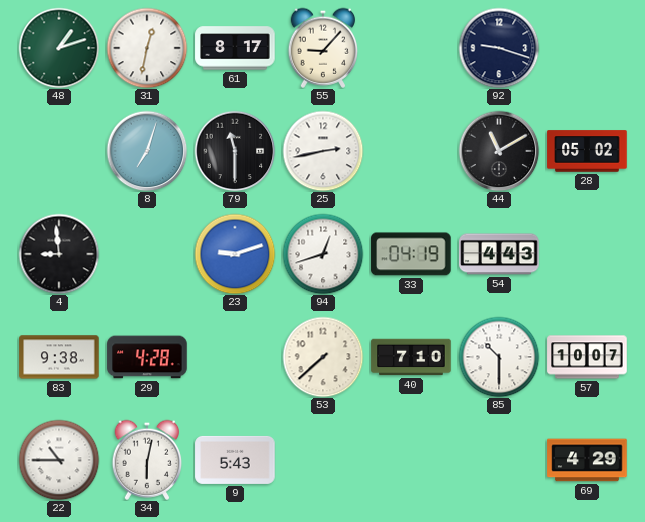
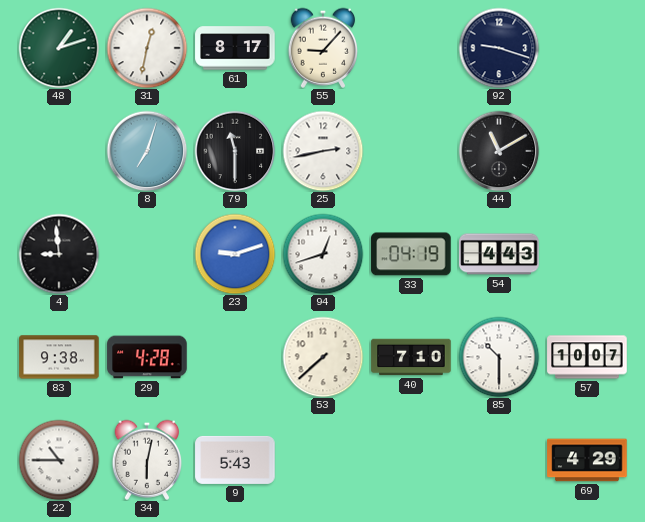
28: 05:02 -> none
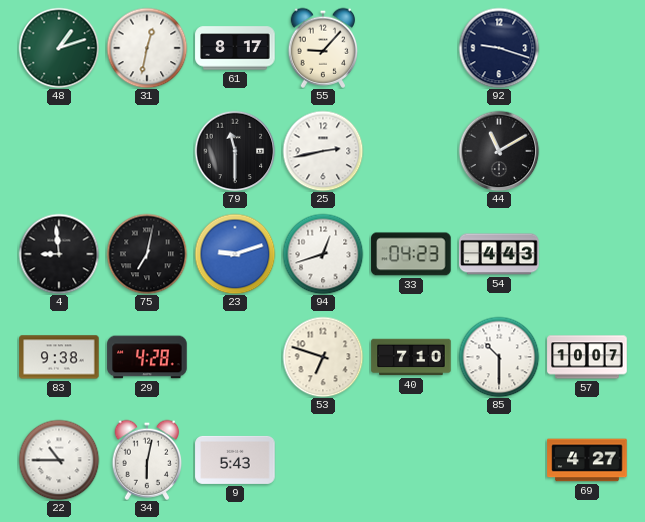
8: 7:03 -> none
75: none -> 7:02
33: 04:19 -> 04:23
53: 7:38 -> 6:48
69: 4:29 -> 4:27
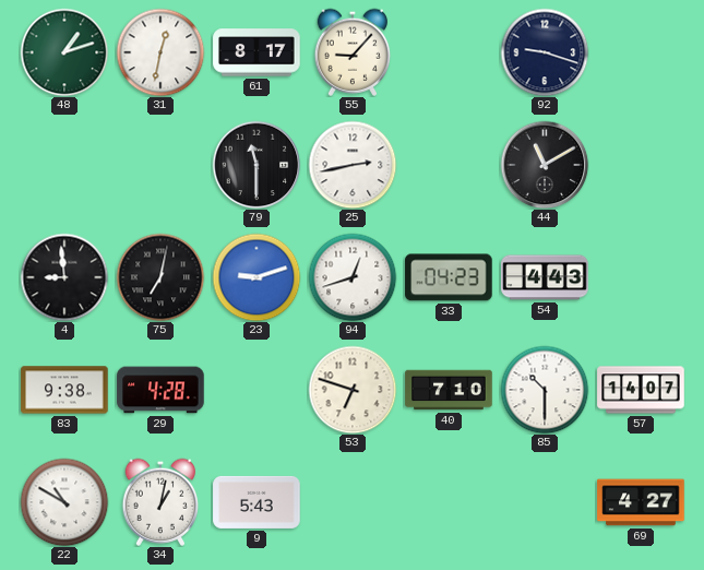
57: 10:07 -> 14:07
22: 10:45 -> 10:50
34: 6:02 -> 1:02
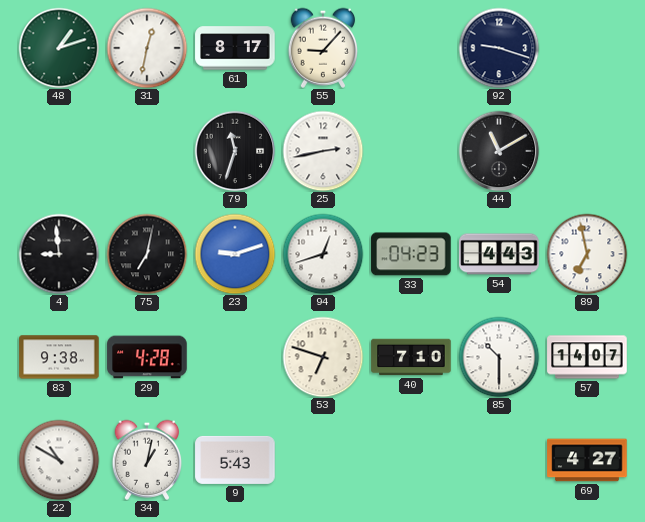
79: 11:30 -> 11:33
89: none -> 6:58
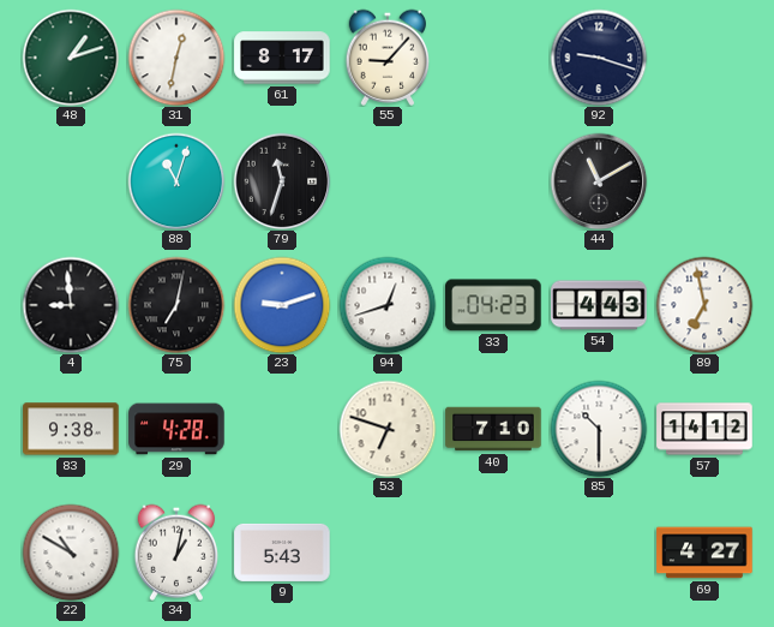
88: none -> 11:03
25: 2:43 -> none
57: 14:07 -> 14:12
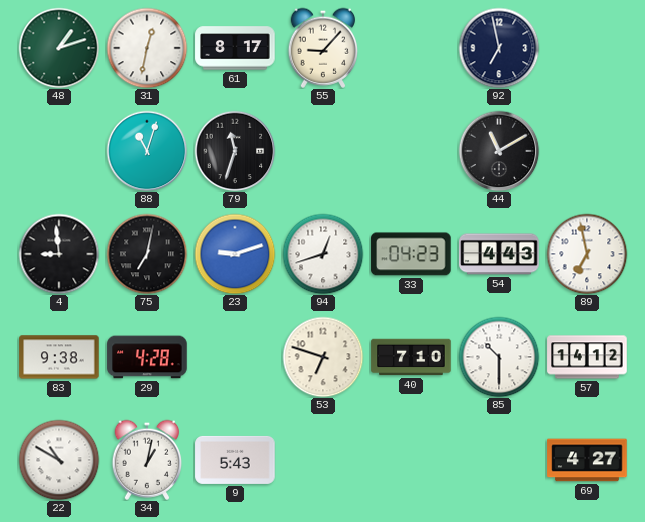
92: 9:18 -> 6:58
